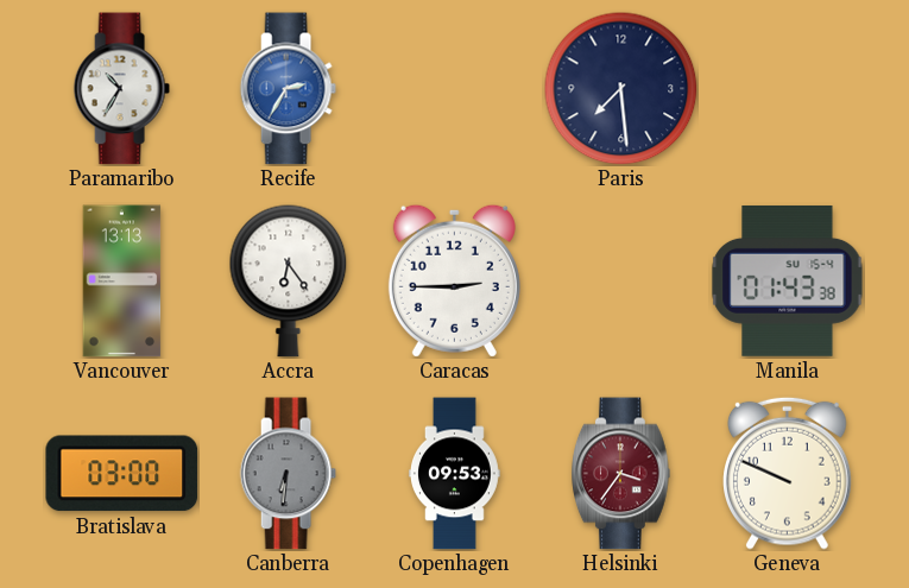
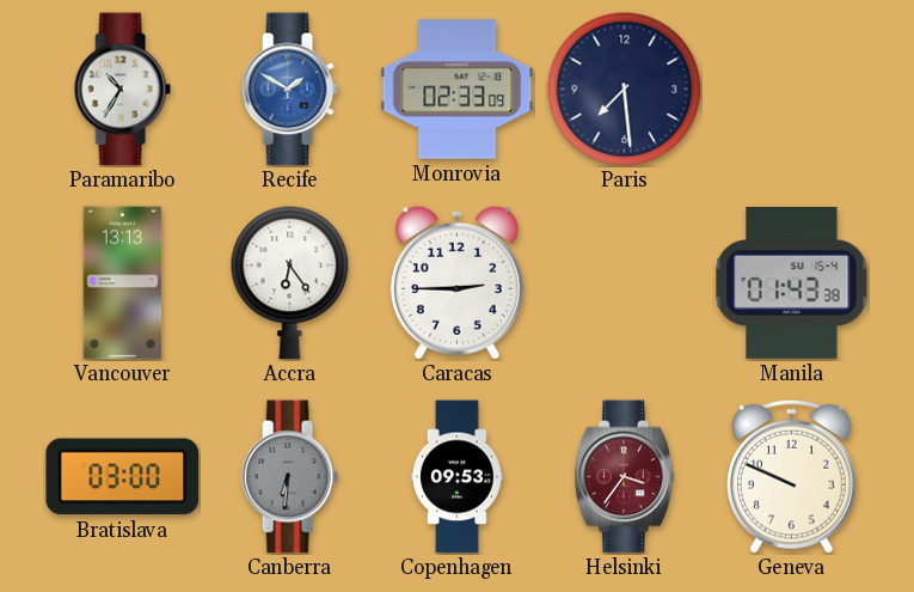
Recife: 2:35 -> 1:50
Monrovia: none -> 02:33
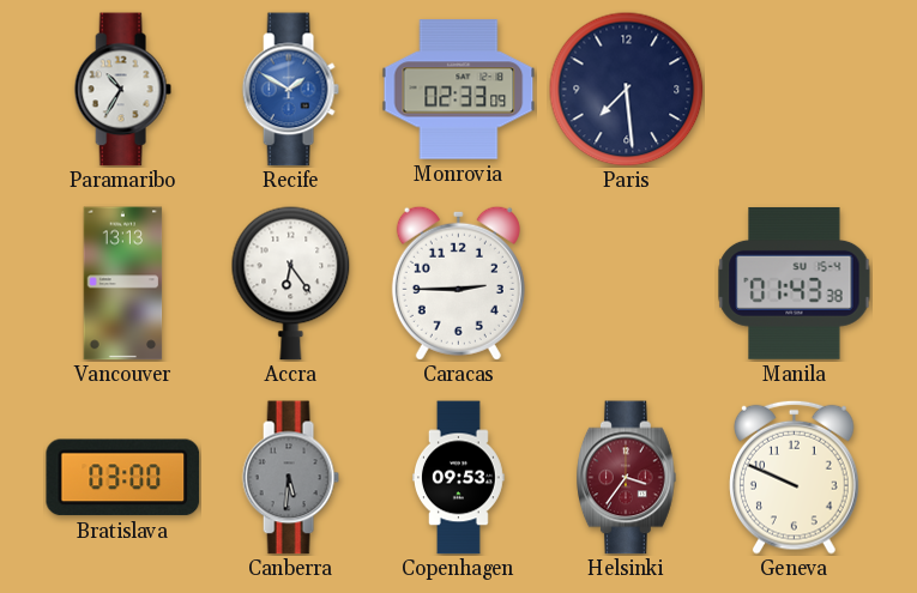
Canberra: 6:31 -> 5:31
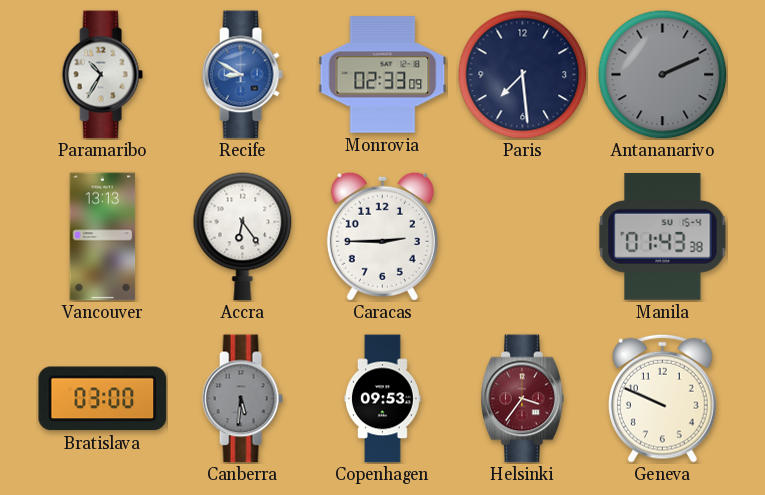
Recife: 1:50 -> 8:50
Antananarivo: none -> 2:11
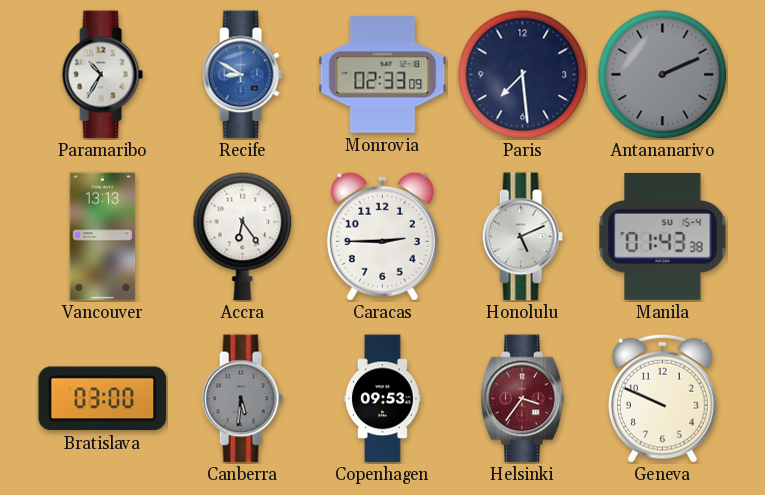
Honolulu: none -> 5:11
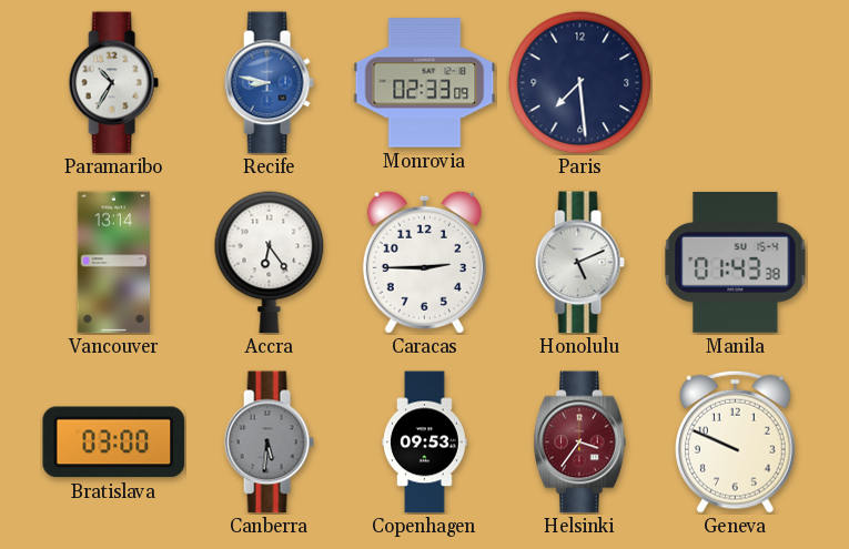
Recife: 8:50 -> 8:47
Antananarivo: 2:11 -> none
Vancouver: 13:13 -> 13:14
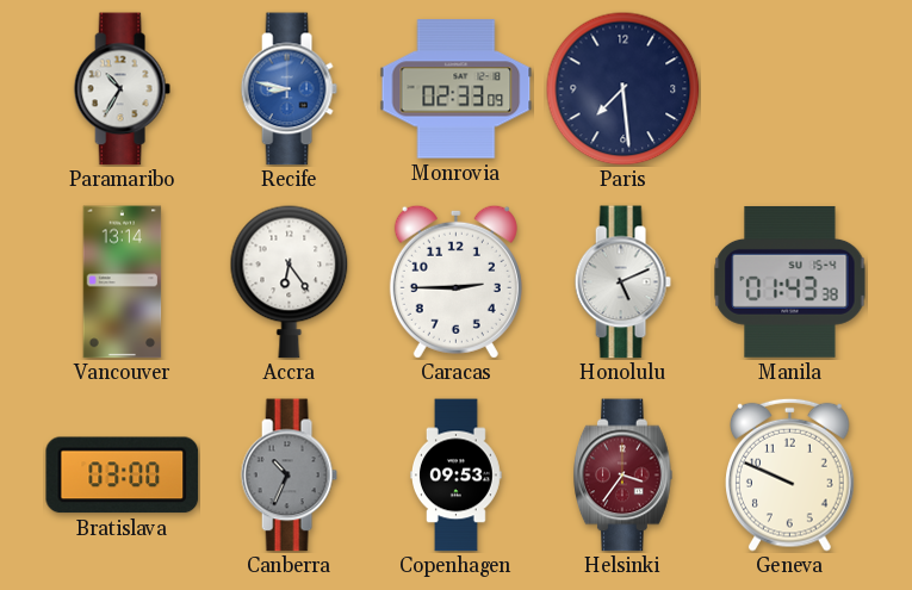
Canberra: 5:31 -> 10:34
